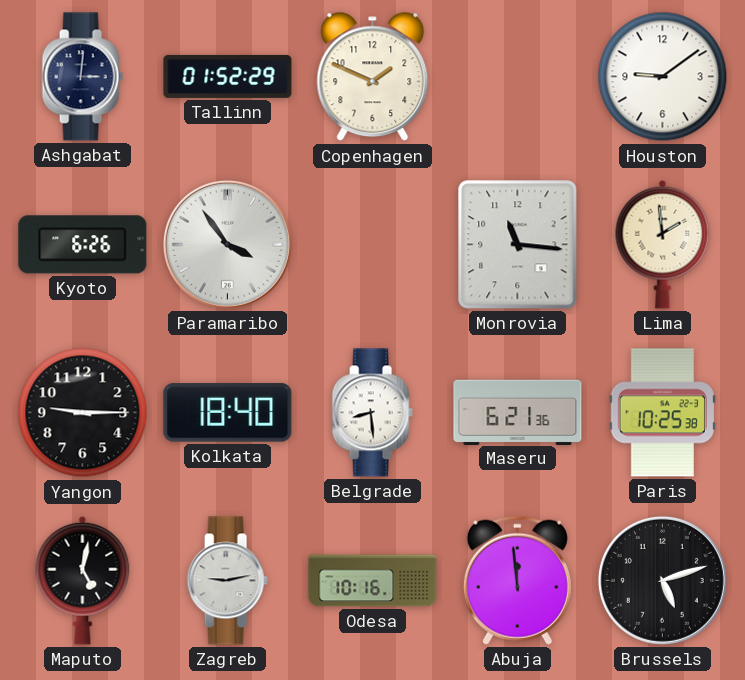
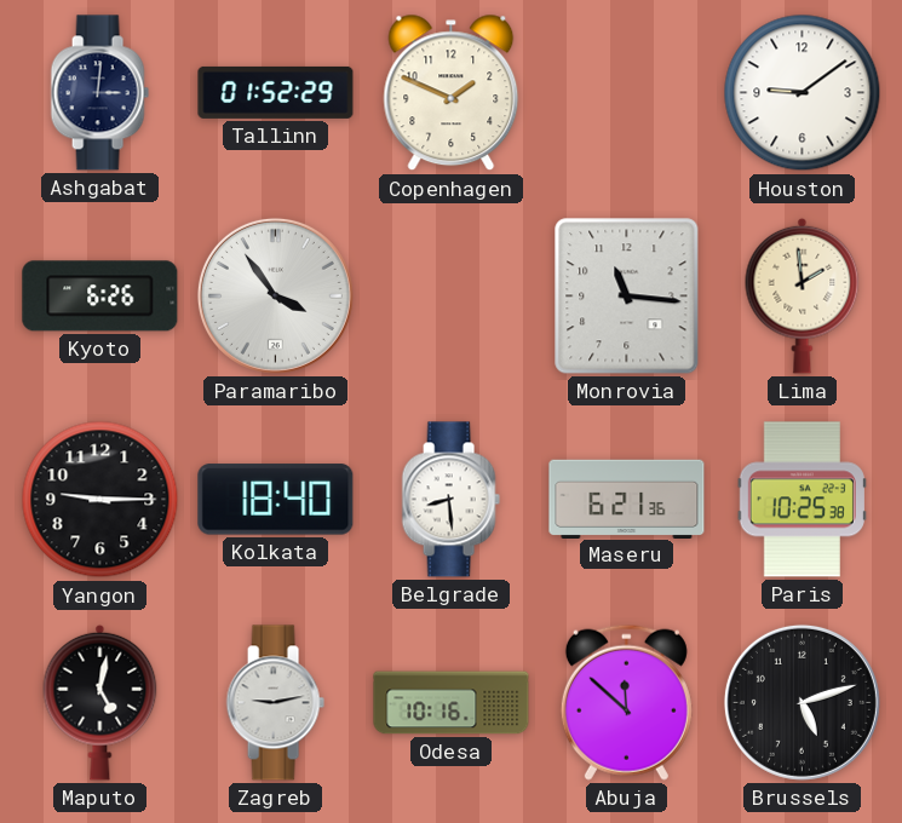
Abuja: 11:59 -> 11:52
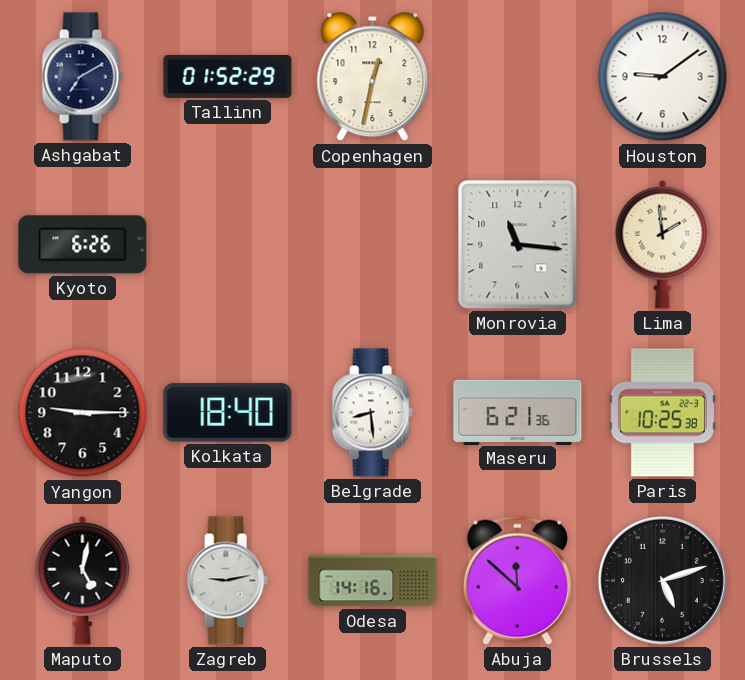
Ashgabat: 3:01 -> 7:10
Copenhagen: 1:49 -> 12:32
Paramaribo: 3:54 -> none
Odesa: 10:16 -> 14:16
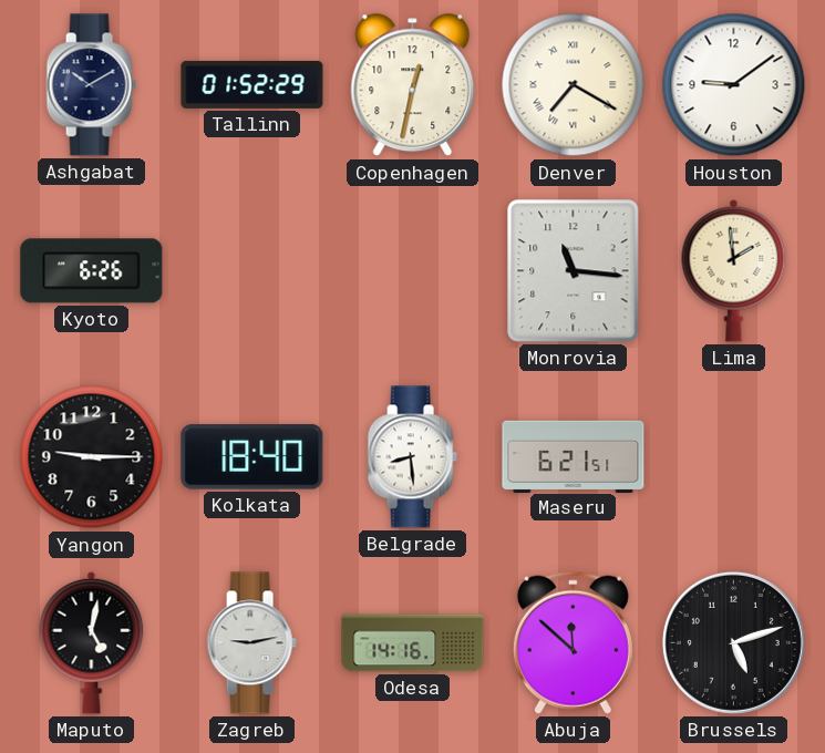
Ashgabat: 7:10 -> 10:10
Denver: none -> 7:20
Maseru: 6:21:36 -> 6:21:51
Paris: 10:25 -> none
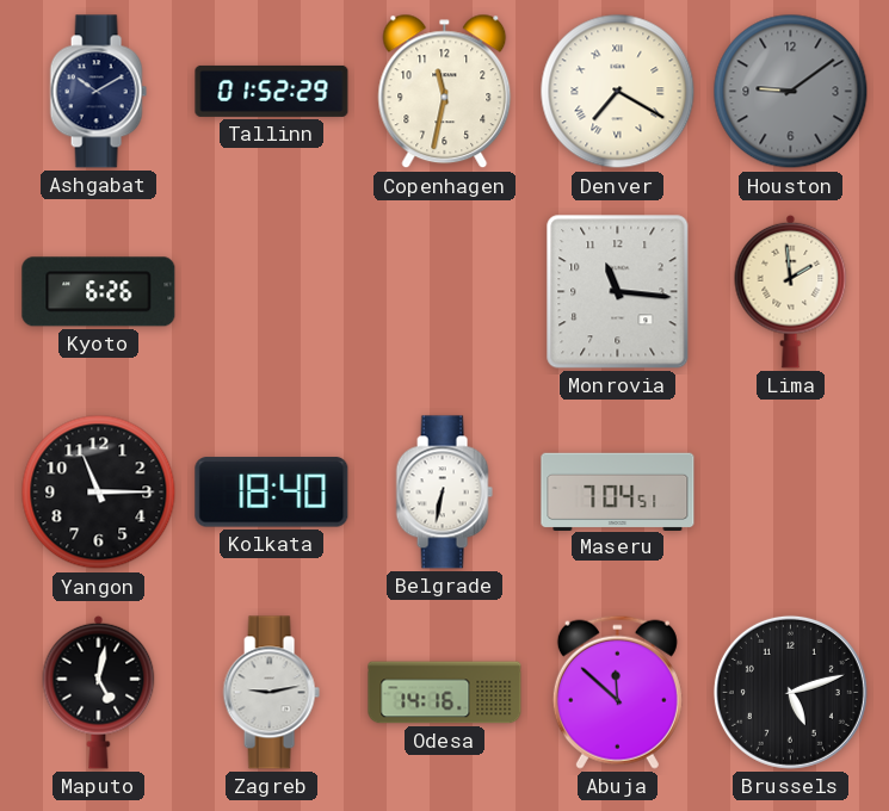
Copenhagen: 12:32 -> 11:32
Houston dial: white -> grey
Yangon: 9:15 -> 11:15
Belgrade: 8:29 -> 6:32
Maseru: 6:21 -> 7:04
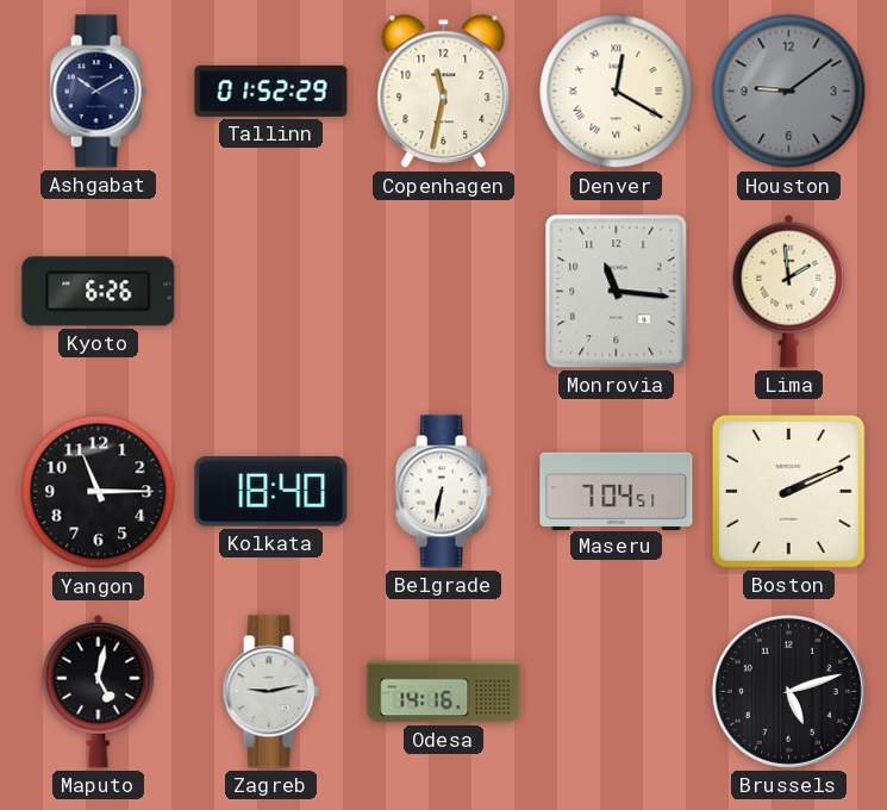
Denver: 7:20 -> 12:20
Boston: none -> 2:11
Abuja: 11:52 -> none
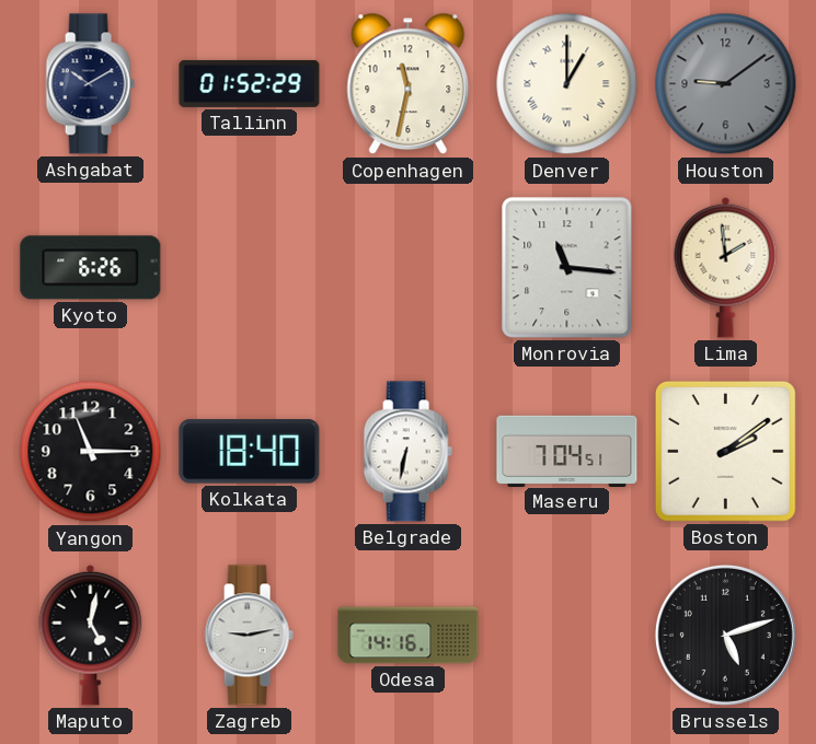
Denver: 12:20 -> 1:00
Boston: 2:11 -> 2:09
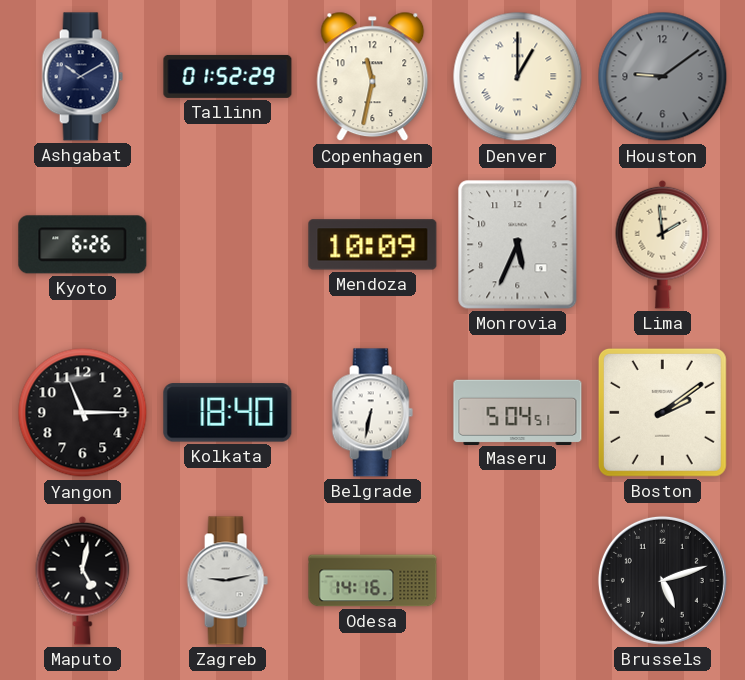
Mendoza: none -> 10:09
Monrovia: 11:16 -> 5:34
Maseru: 7:04 -> 5:04
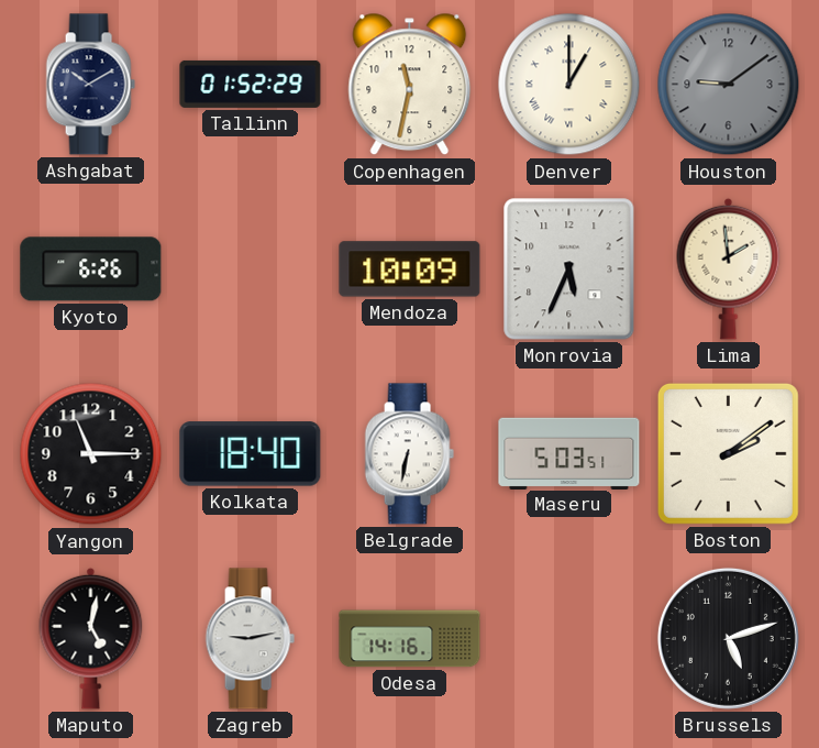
Maseru: 5:04 -> 5:03
